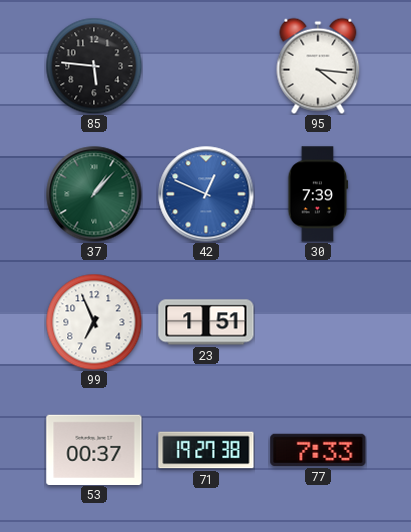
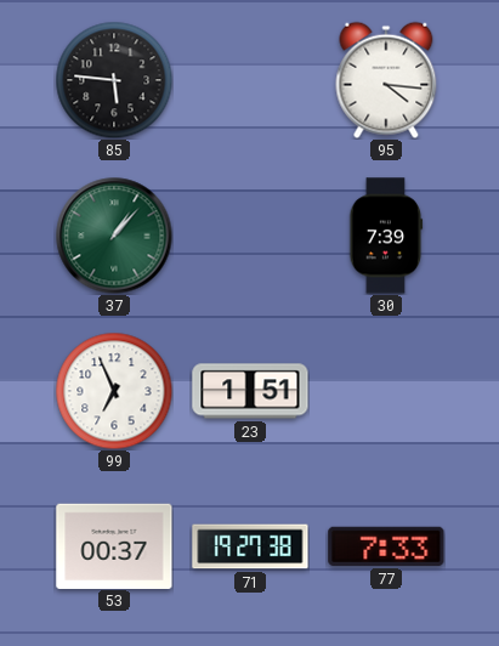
42: 12:49 -> none
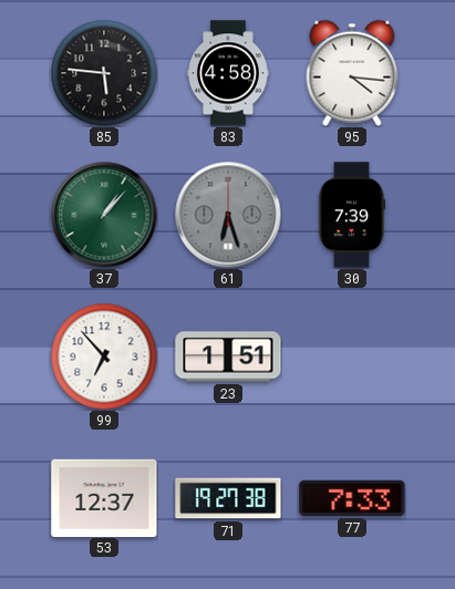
83: none -> 4:58
61: none -> 6:27
99: 6:56 -> 6:53
53: 00:37 -> 12:37
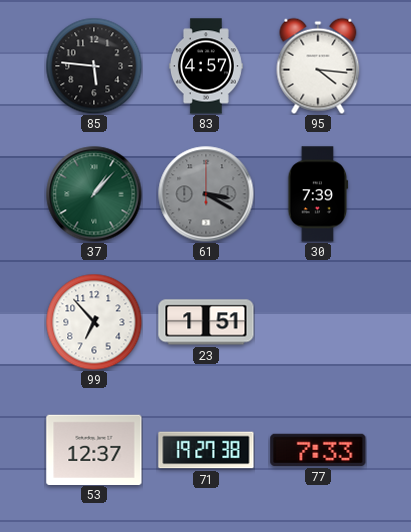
83: 4:58 -> 4:57
61: 6:27 -> 3:20
